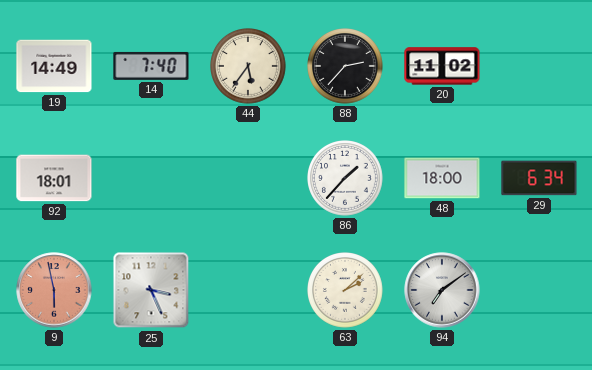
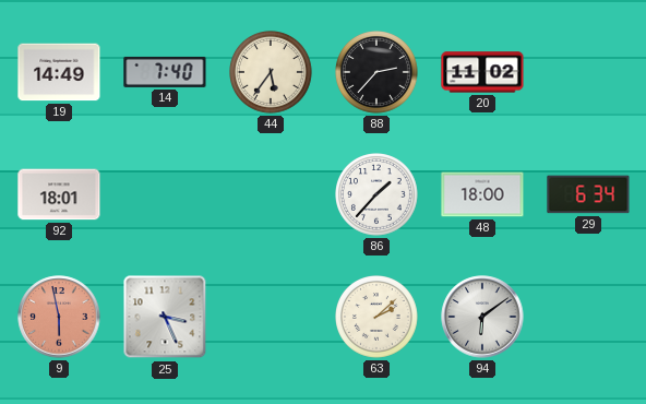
94: 7:09 -> 6:09
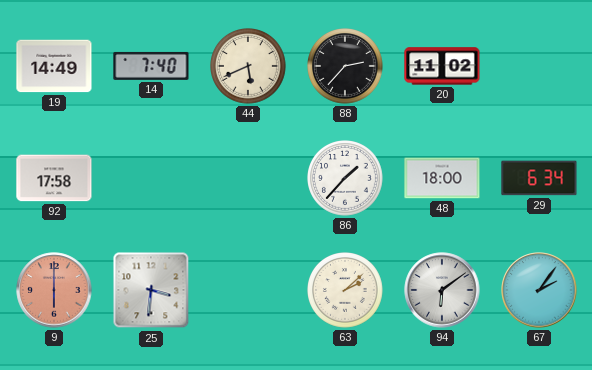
44: 5:36 -> 5:41
92: 18:01 -> 17:58
9: 5:58 -> 6:00
25: 3:26 -> 3:31
67: none -> 2:06
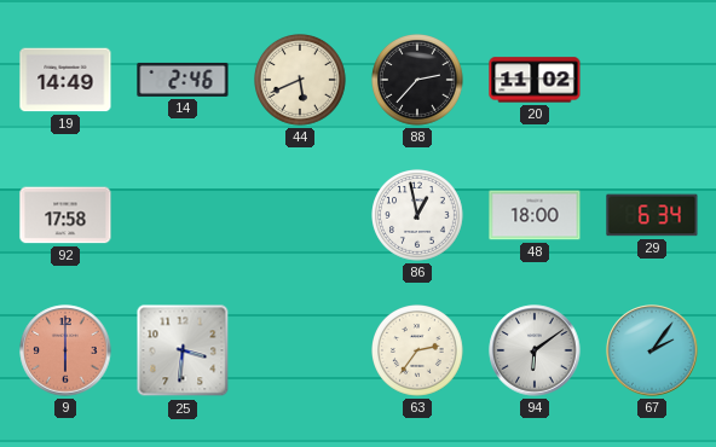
14: 7:40 -> 2:46
86: 1:37 -> 12:58
63: 2:08 -> 2:36
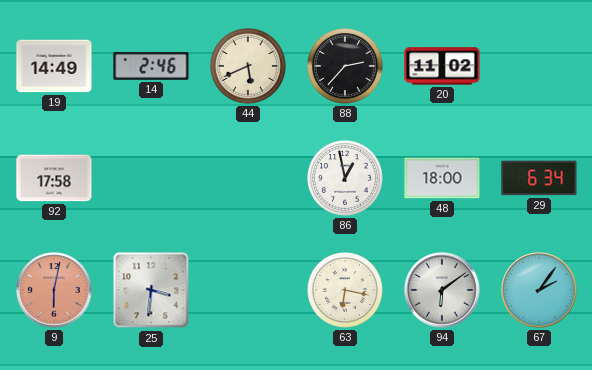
9: 6:00 -> 6:02
63: 2:36 -> 6:17
